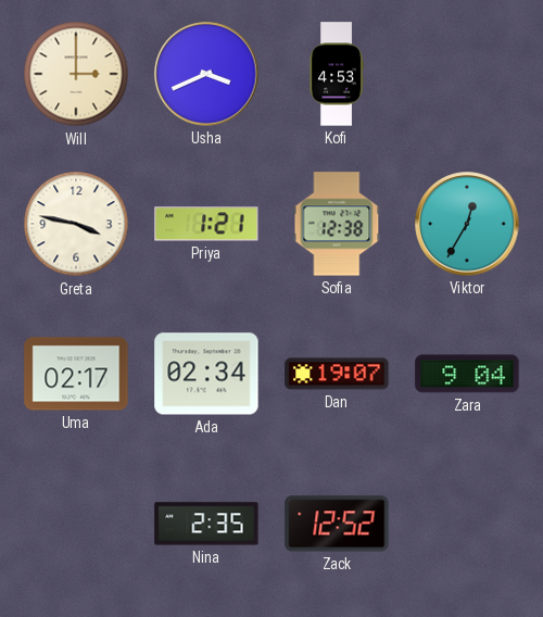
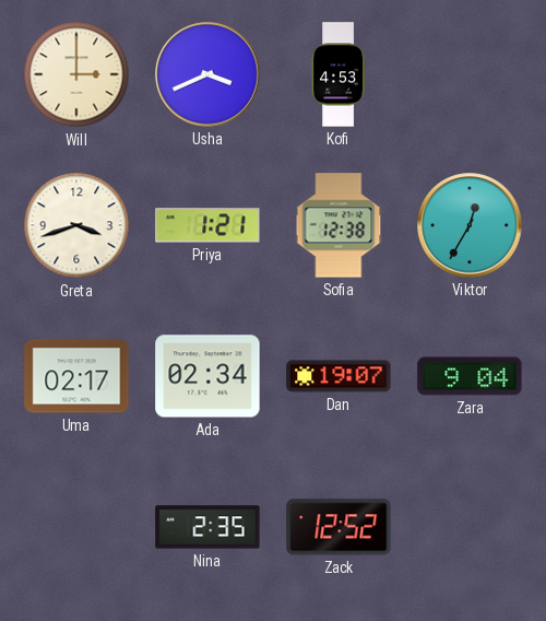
Greta: 3:47 -> 3:42
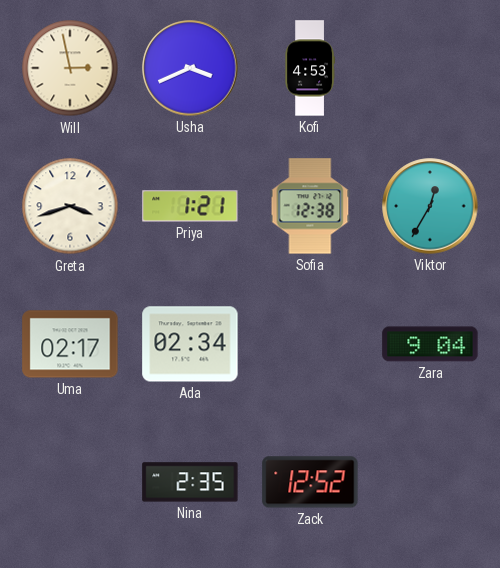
Will: 3:00 -> 2:58
Dan: 19:07 -> none
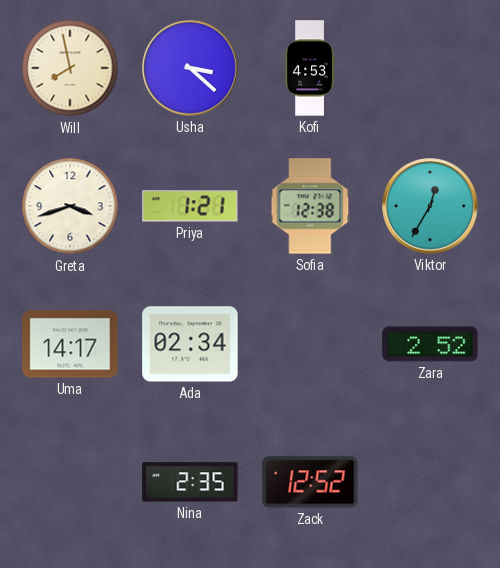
Will: 2:58 -> 7:58
Usha: 3:41 -> 3:22
Uma: 02:17 -> 14:17
Zara: 9:04 -> 2:52
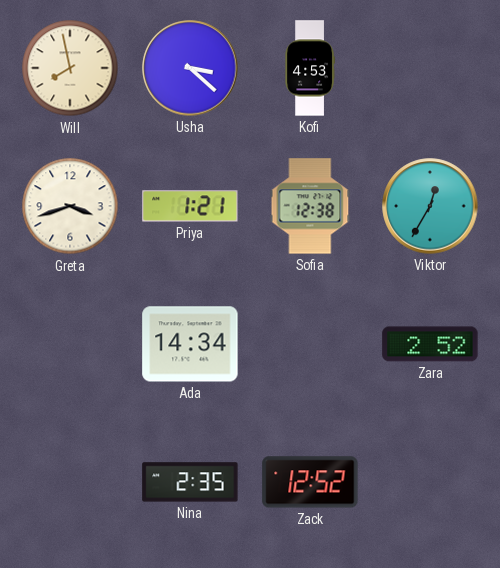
Uma: 14:17 -> none
Ada: 02:34 -> 14:34
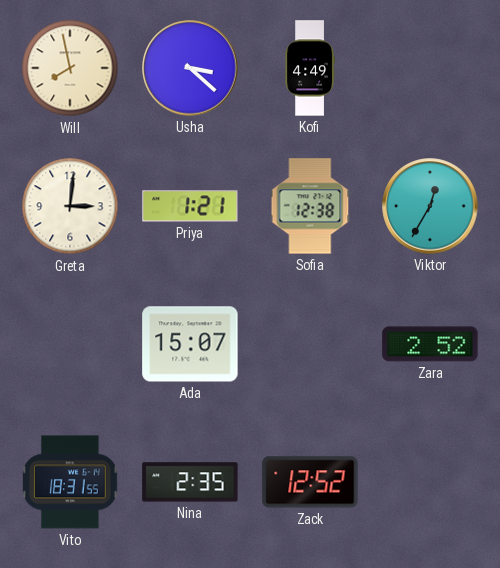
Kofi: 4:53 -> 4:49
Greta: 3:42 -> 3:01
Ada: 14:34 -> 15:07
Vito: none -> 18:31
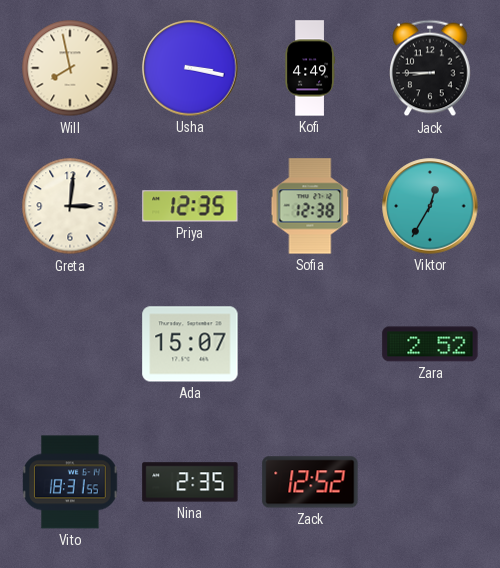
Usha: 3:22 -> 3:17
Jack: none -> 8:45
Priya: 1:21 -> 12:35
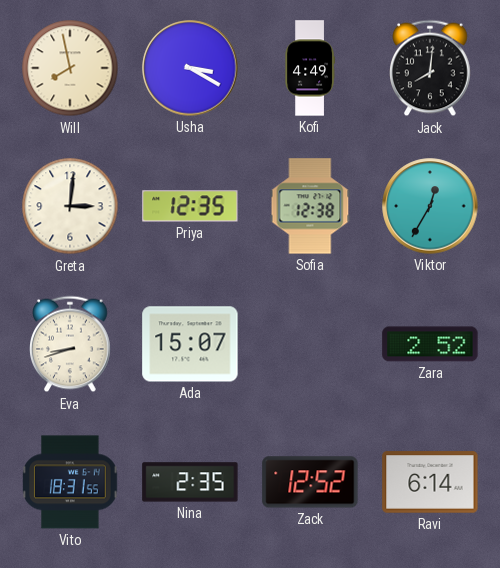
Usha: 3:17 -> 3:20
Jack: 8:45 -> 8:01
Eva: none -> 8:42
Ravi: none -> 6:14
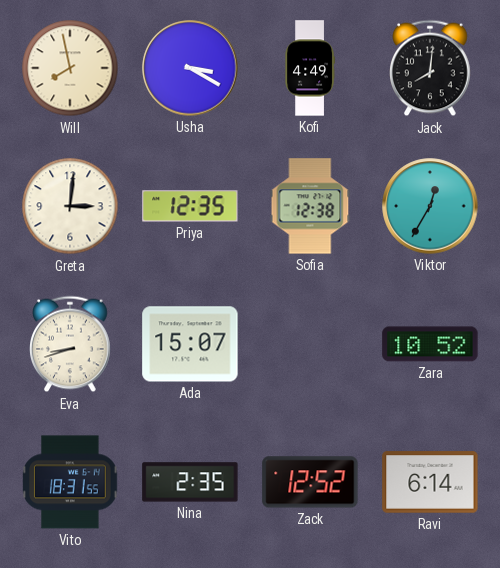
Zara: 2:52 -> 10:52
